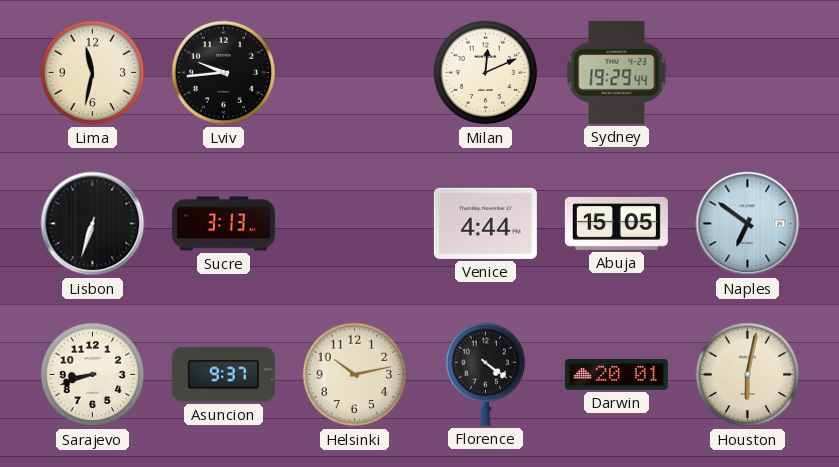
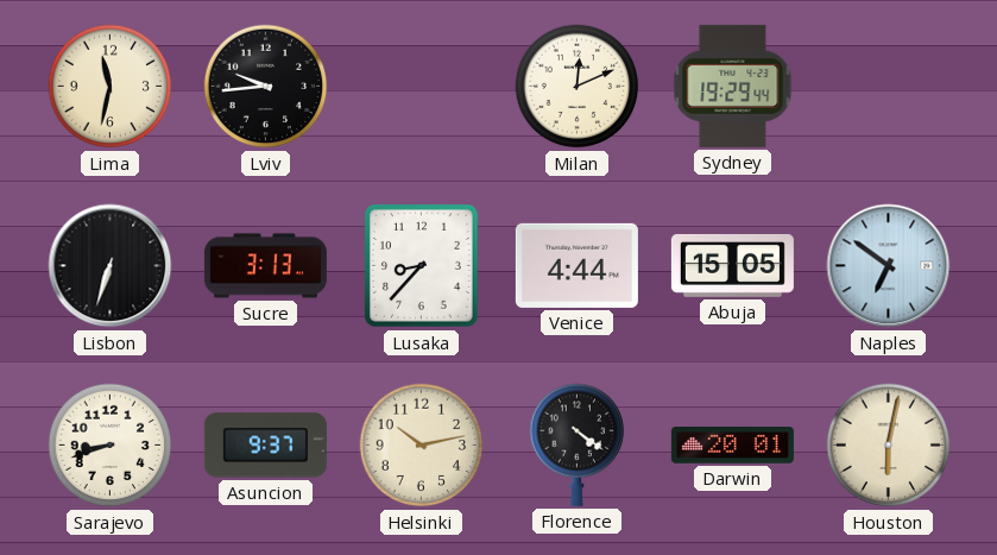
Lusaka: none -> 8:37
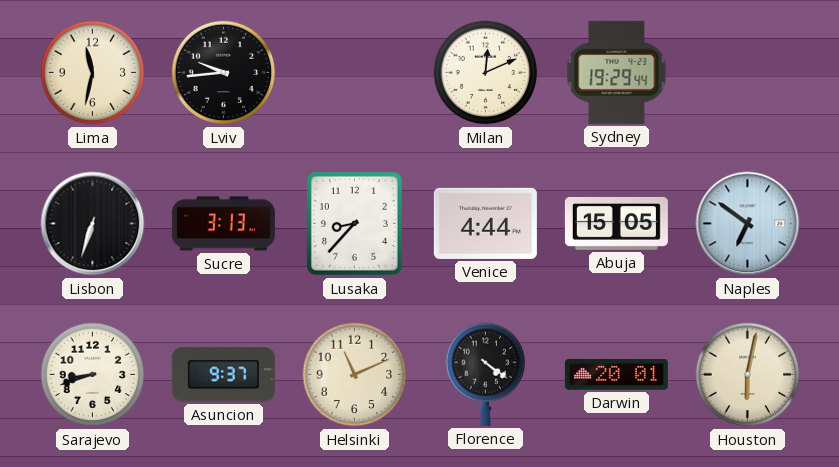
Helsinki: 10:13 -> 11:11
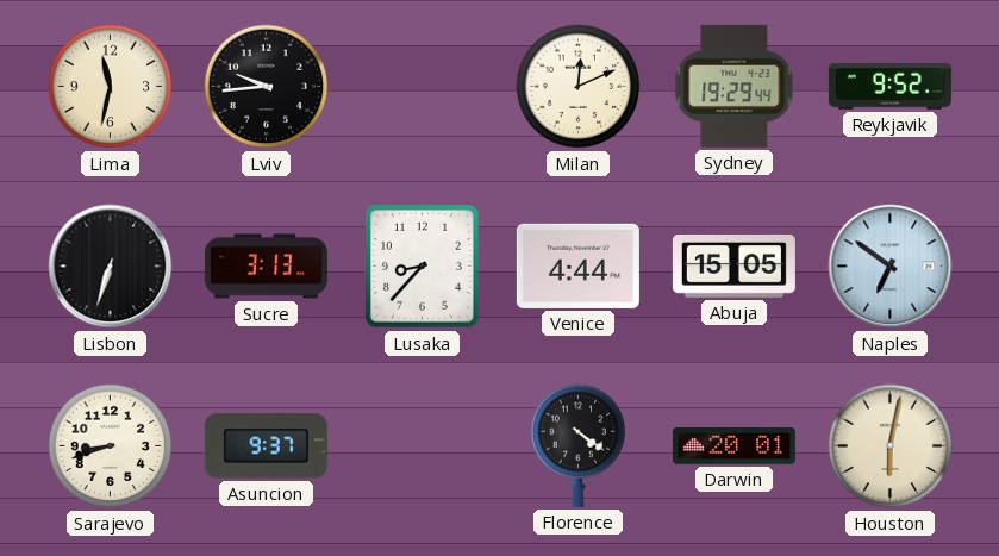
Reykjavik: none -> 9:52
Helsinki: 11:11 -> none
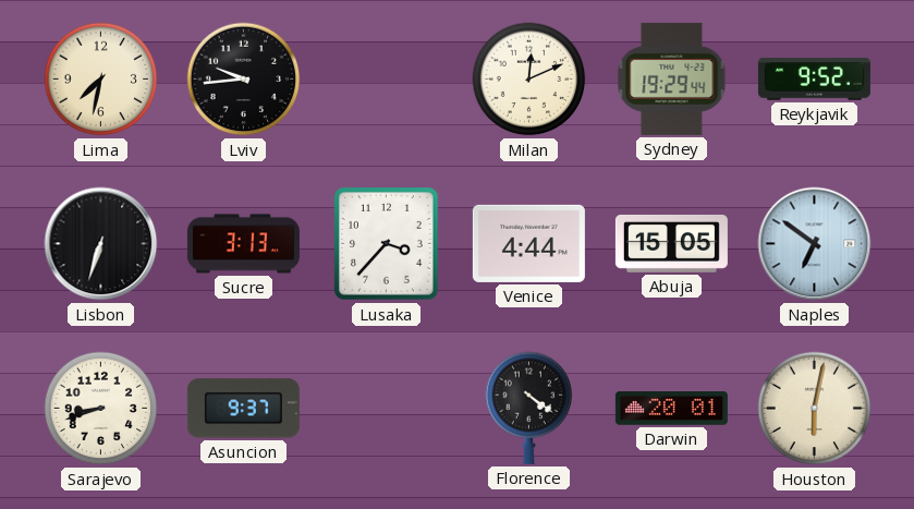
Lima: 11:32 -> 7:32
Lusaka: 8:37 -> 3:37
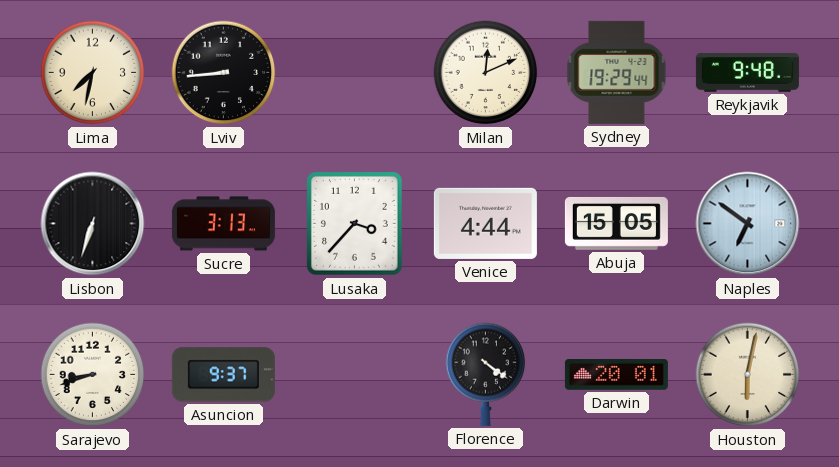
Lviv: 9:44 -> 8:44
Reykjavik: 9:52 -> 9:48
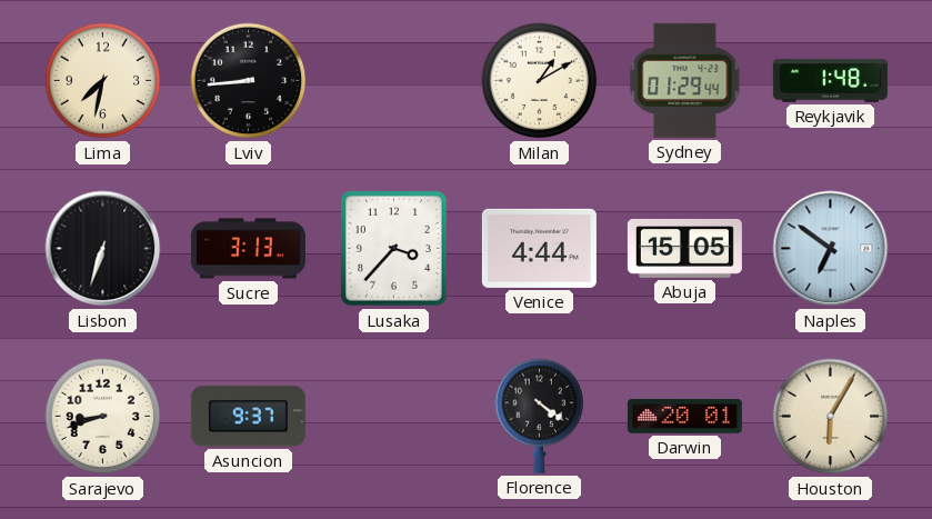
Milan: 12:11 -> 1:10
Sydney: 19:29 -> 01:29
Reykjavik: 9:48 -> 1:48
Houston: 6:02 -> 6:05
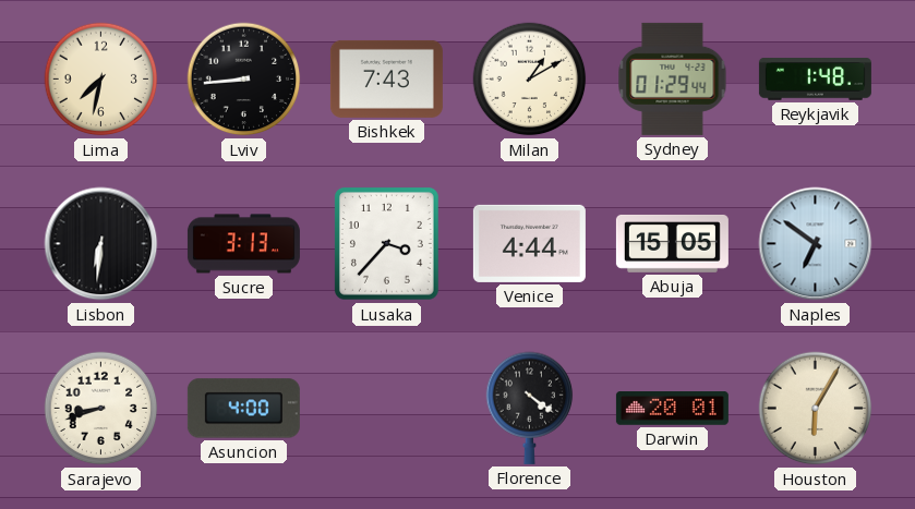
Bishkek: none -> 7:43
Lisbon: 6:33 -> 6:31
Asuncion: 9:37 -> 4:00
